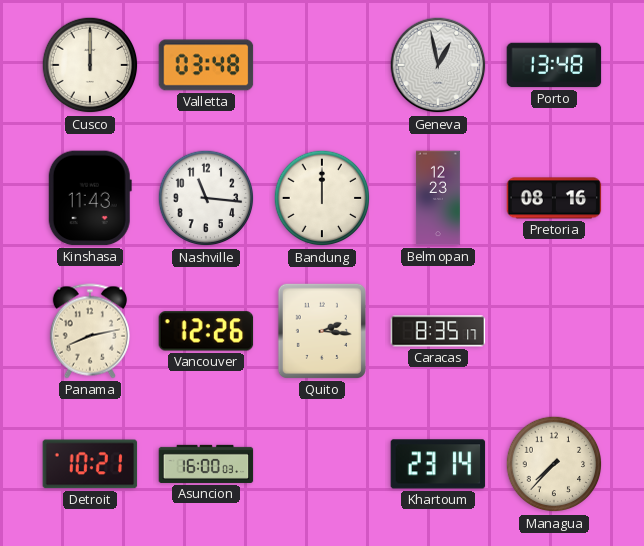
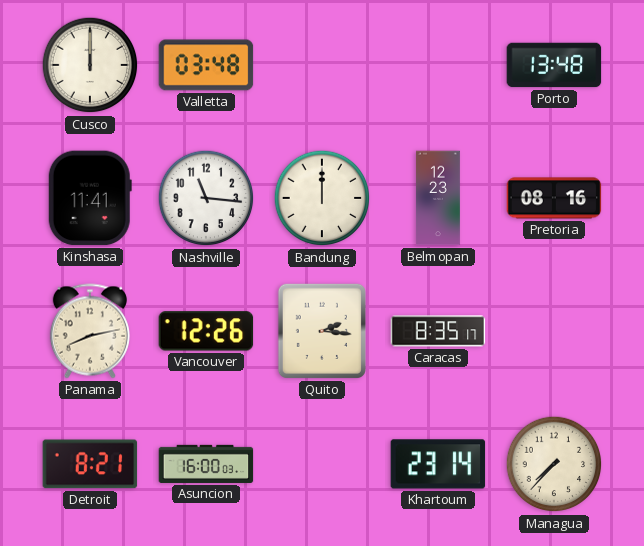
Geneva: 12:58 -> none
Kinshasa: 11:43 -> 11:41
Detroit: 10:21 -> 8:21
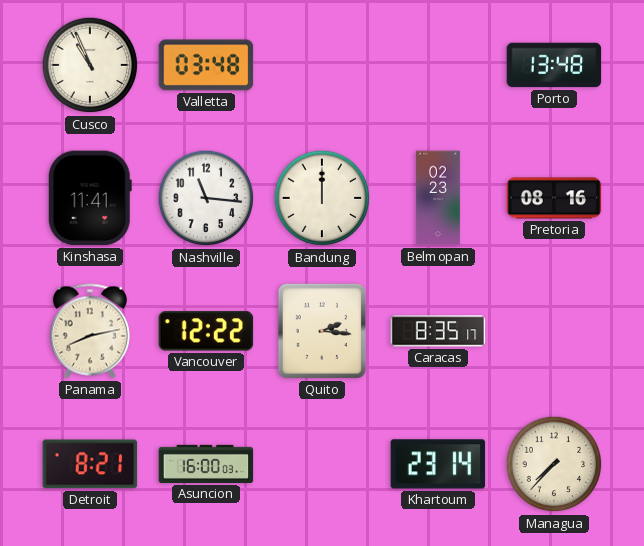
Cusco: 12:00 -> 10:56
Belmopan: 12:23 -> 02:23
Vancouver: 12:26 -> 12:22
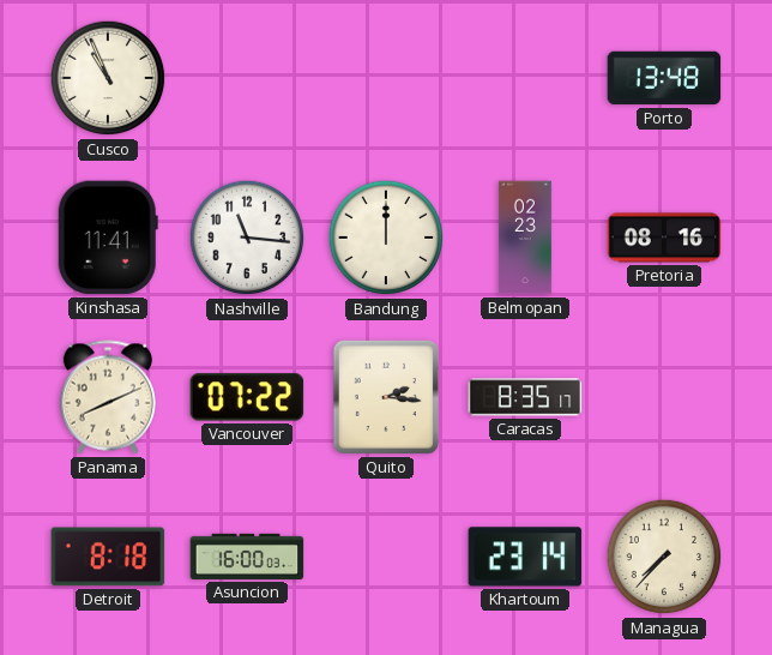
Valletta: 03:48 -> none
Panama: 8:13 -> 8:11
Vancouver: 12:22 -> 07:22
Detroit: 8:21 -> 8:18
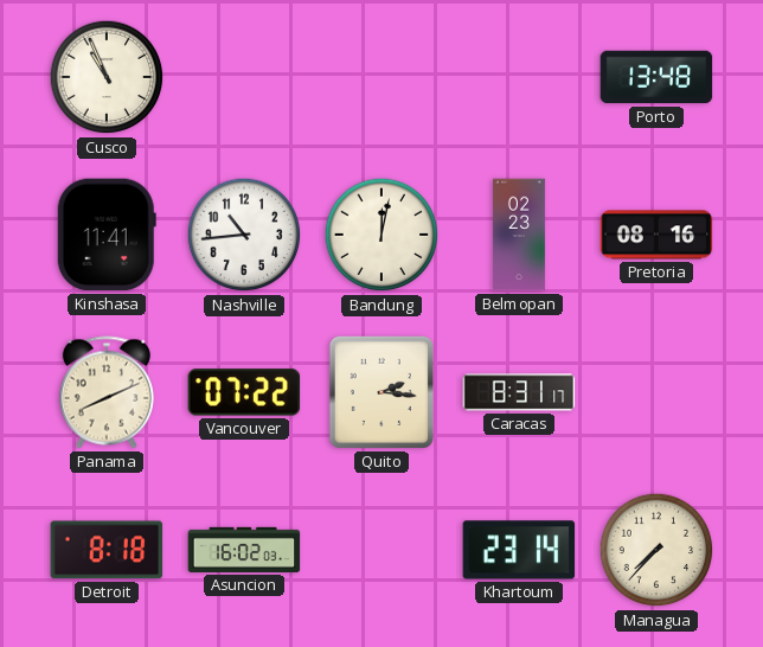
Nashville: 11:16 -> 10:44
Bandung: 12:00 -> 12:02
Caracas: 8:35 -> 8:31
Asuncion: 16:00 -> 16:02
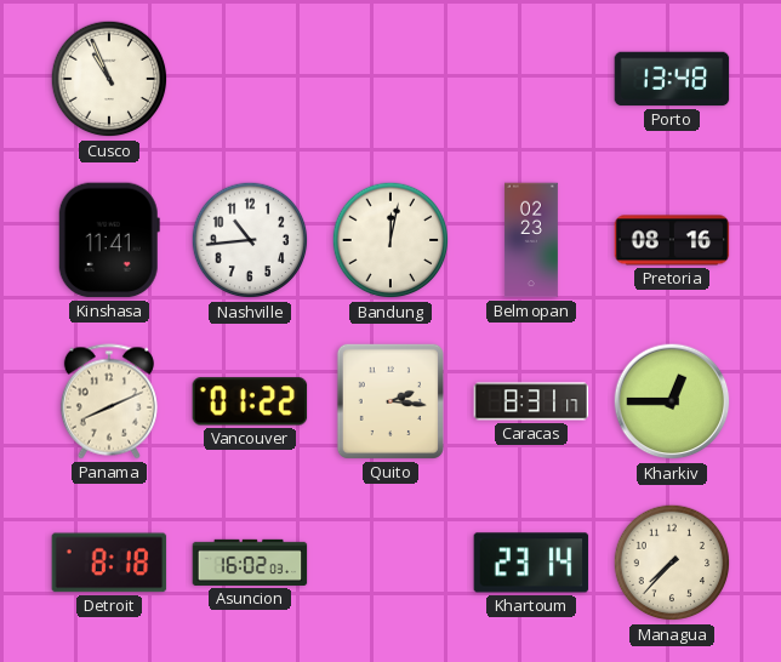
Vancouver: 07:22 -> 01:22
Kharkiv: none -> 12:45
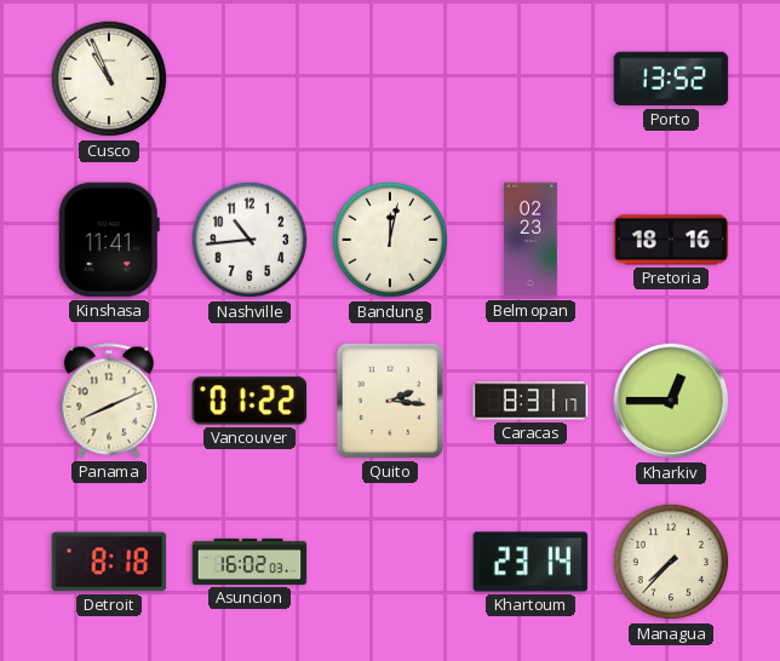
Porto: 13:48 -> 13:52
Pretoria: 08:16 -> 18:16
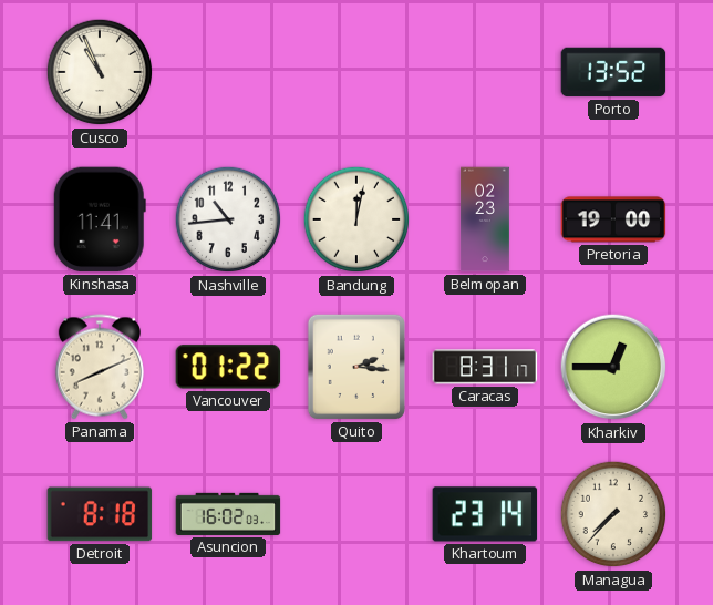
Pretoria: 18:16 -> 19:00
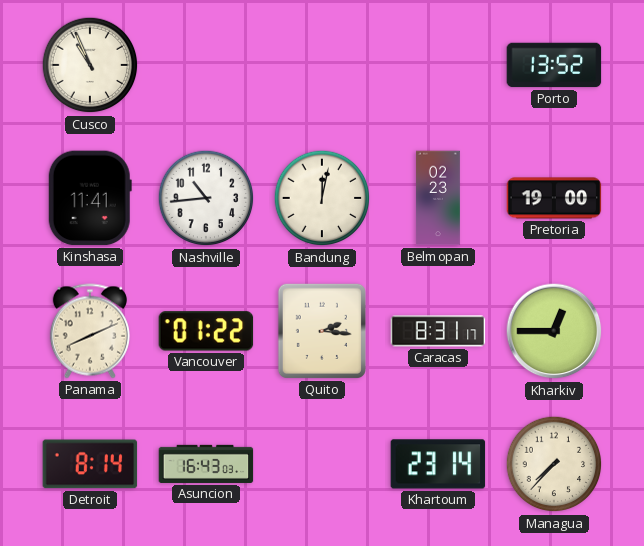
Detroit: 8:18 -> 8:14
Asuncion: 16:02 -> 16:43
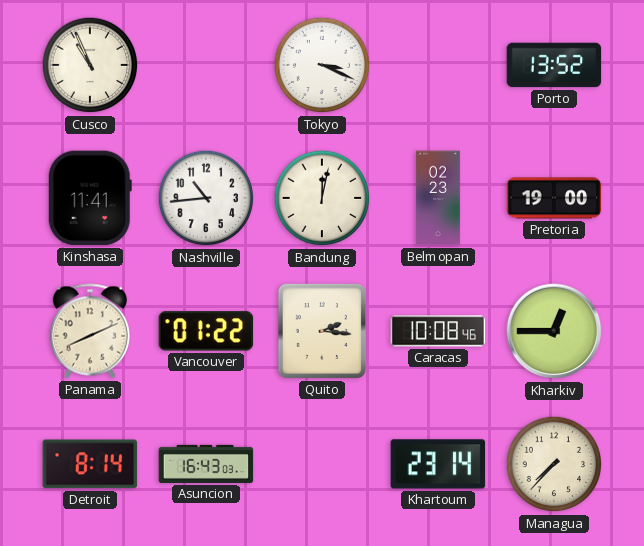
Tokyo: none -> 3:19
Caracas: 8:31 -> 10:08
